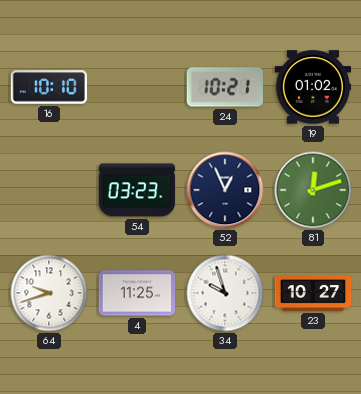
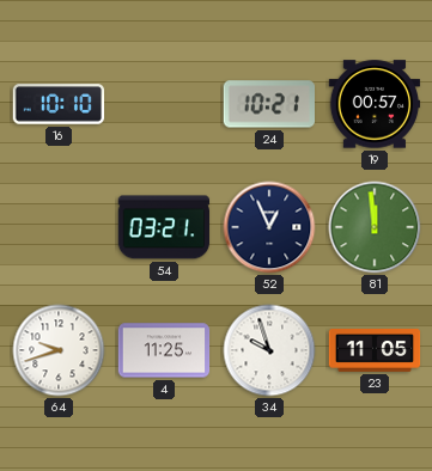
19: 01:02 -> 00:57
54: 03:23 -> 03:21
81: 12:12 -> 11:59
23: 10:27 -> 11:05
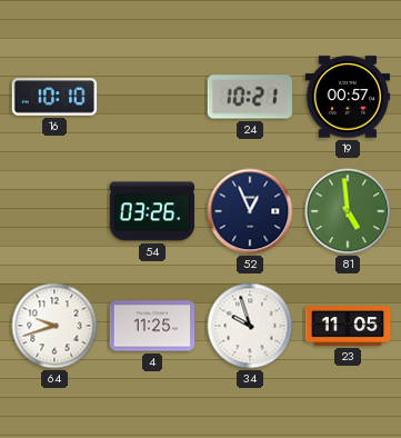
54: 03:21 -> 03:26
81: 11:59 -> 4:59
